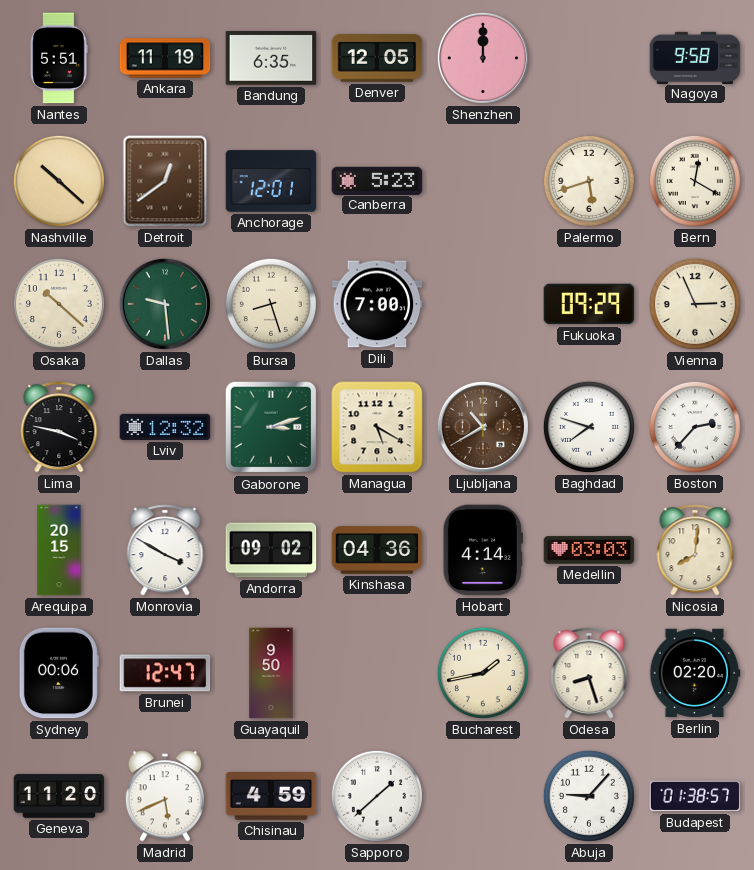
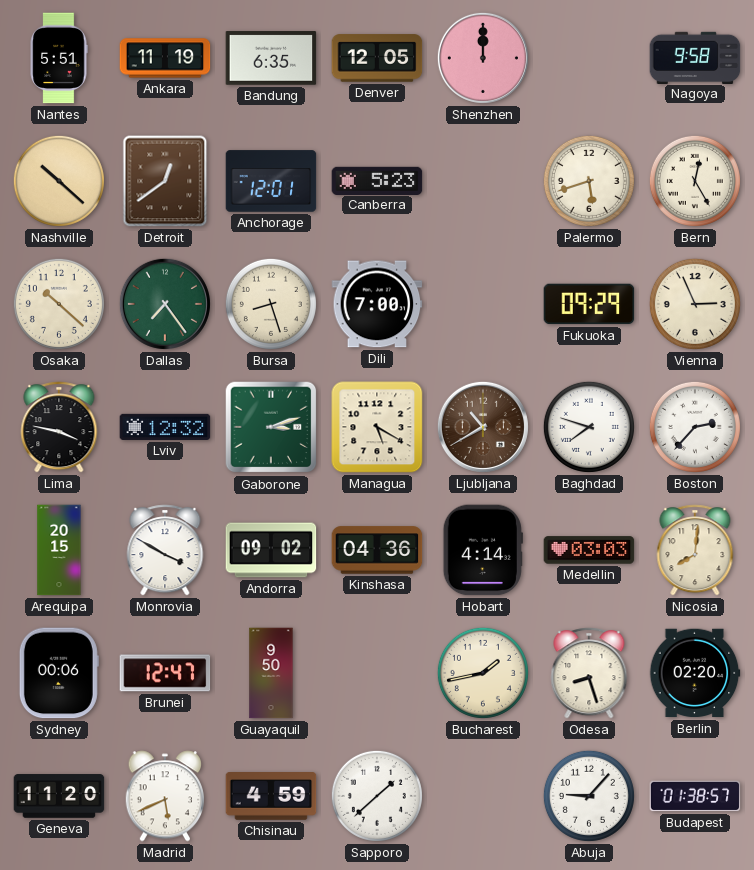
Bern: 12:20 -> 12:25
Dallas: 9:29 -> 7:24
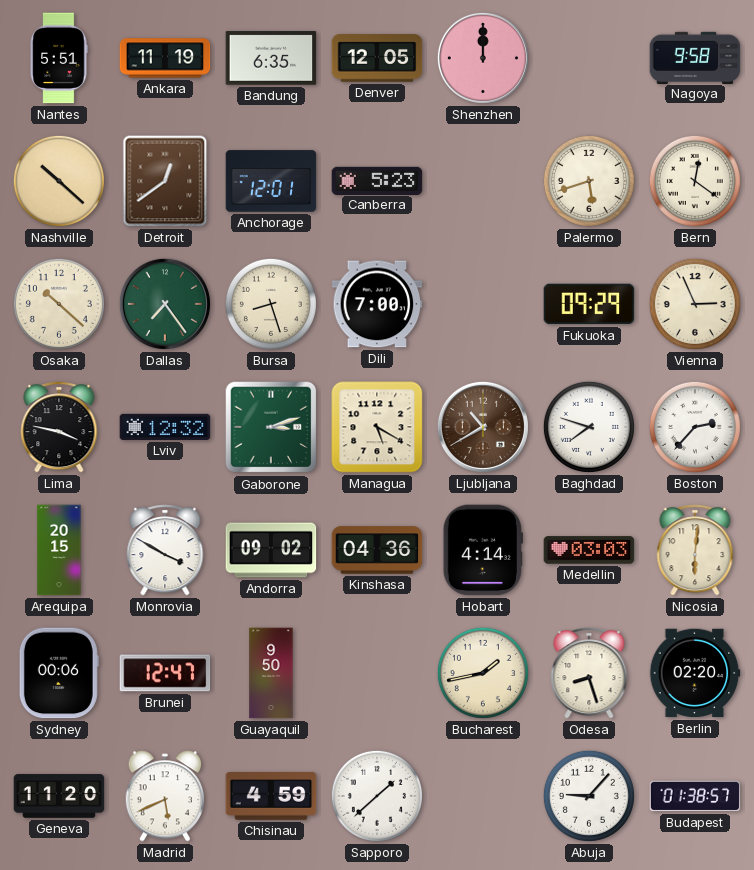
Bern: 12:25 -> 12:21
Nicosia: 8:01 -> 6:01
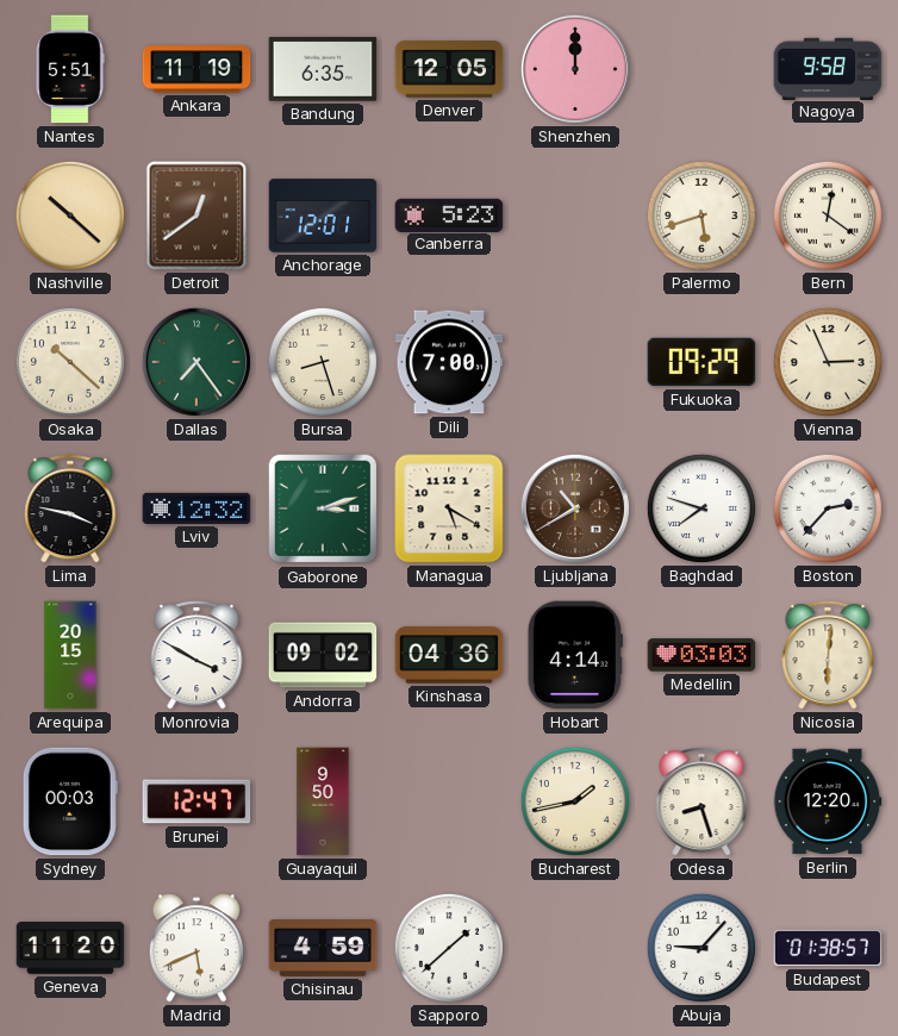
Sydney: 00:06 -> 00:03
Berlin: 02:20 -> 12:20
